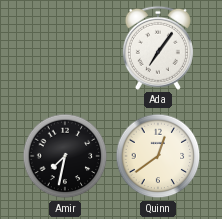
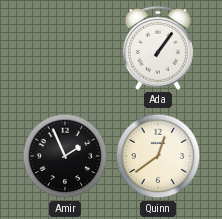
Ada: 7:06 -> 1:06
Amir: 7:32 -> 1:56
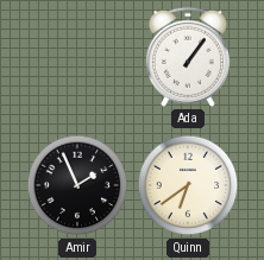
Quinn: 12:39 -> 6:39
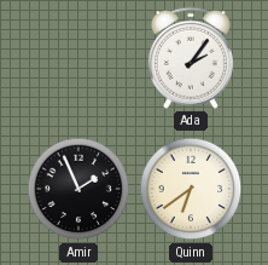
Ada: 1:06 -> 2:06
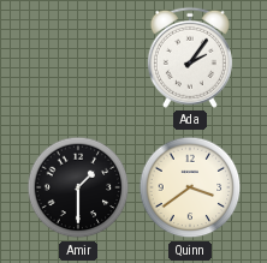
Amir: 1:56 -> 1:30
Quinn: 6:39 -> 3:39
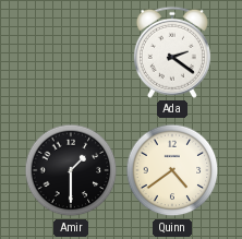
Ada: 2:06 -> 2:21
Quinn: 3:39 -> 4:39
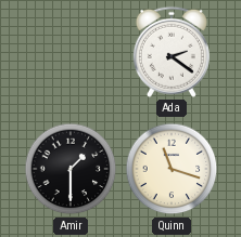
Quinn: 4:39 -> 11:18
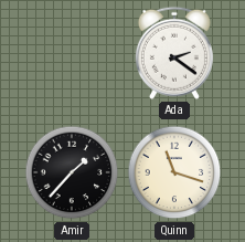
Amir: 1:30 -> 1:37
